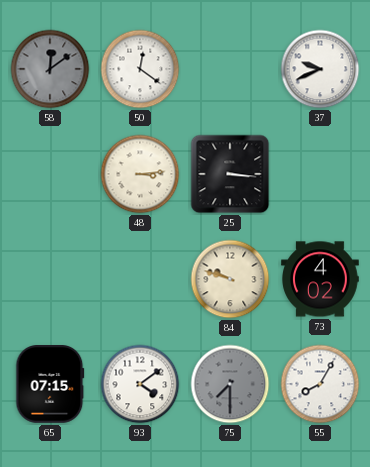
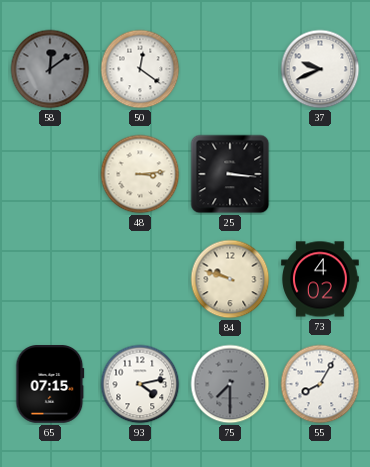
93: 4:09 -> 4:13
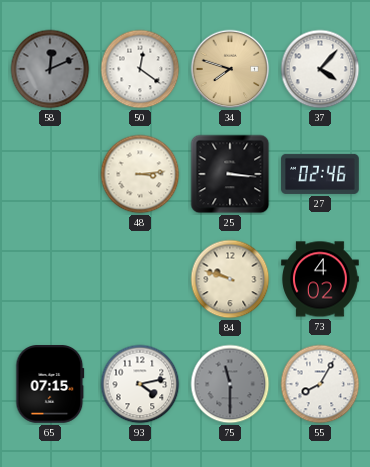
58: 12:09 -> 12:11
34: none -> 7:48
37: 9:41 -> 4:07
27: none -> 02:46
75: 7:30 -> 11:30
